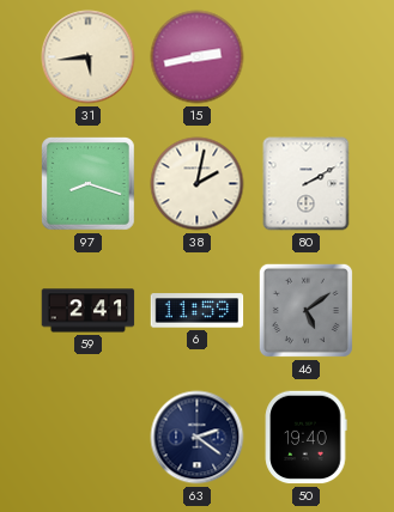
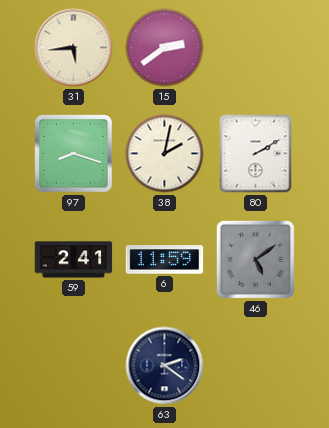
15: 2:43 -> 2:39
50: 19:40 -> none
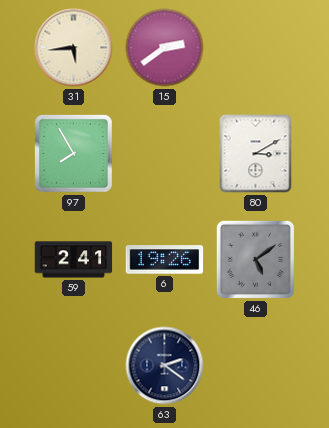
97: 8:18 -> 7:55
38: 2:02 -> none
80: 2:10 -> 3:10
6: 11:59 -> 19:26
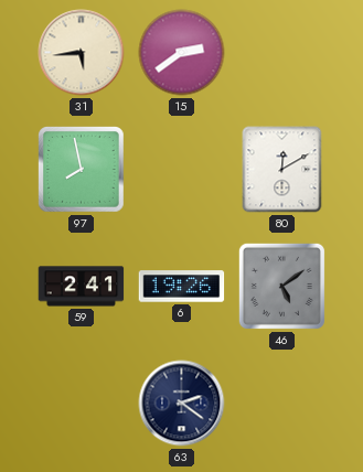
97: 7:55 -> 7:58
80: 3:10 -> 12:10
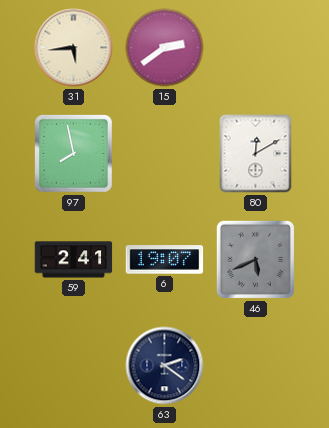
6: 19:26 -> 19:07
46: 5:09 -> 5:41
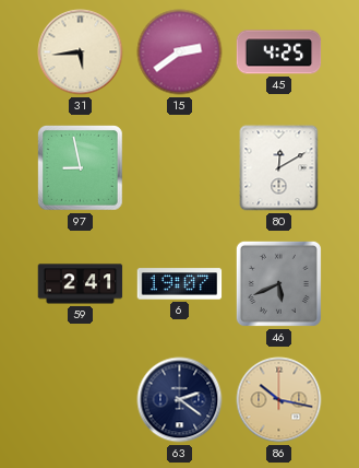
45: none -> 4:25
97: 7:58 -> 8:58
86: none -> 10:17
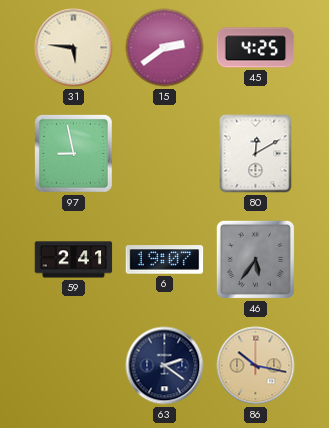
31: 5:44 -> 5:46
46: 5:41 -> 5:36
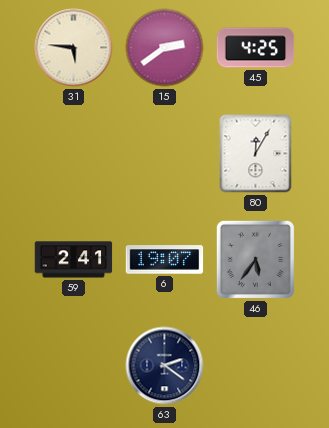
97: 8:58 -> none
80: 12:10 -> 12:05
86: 10:17 -> none
